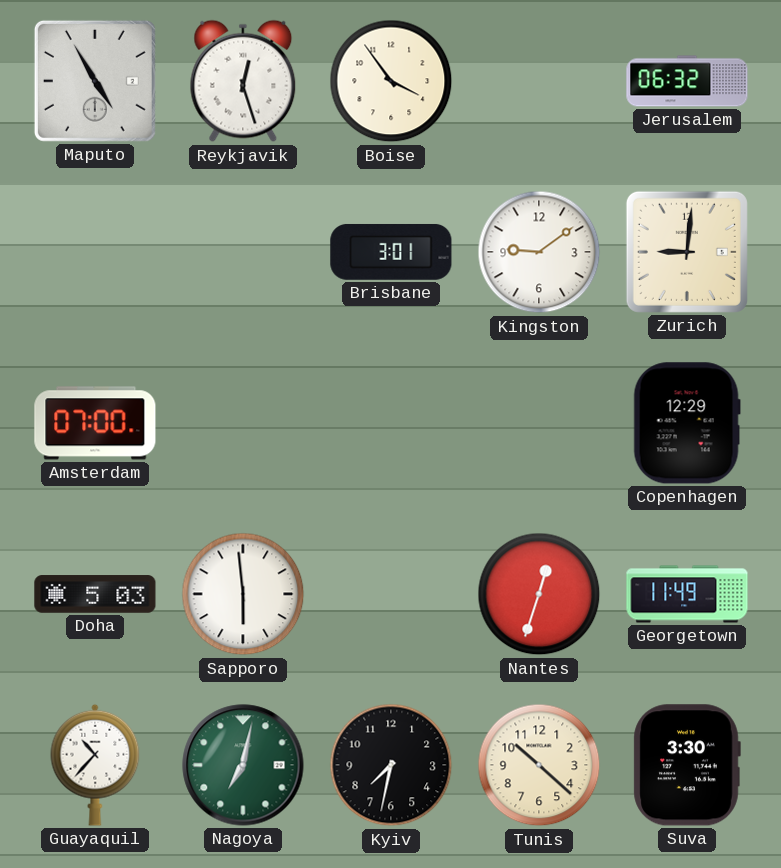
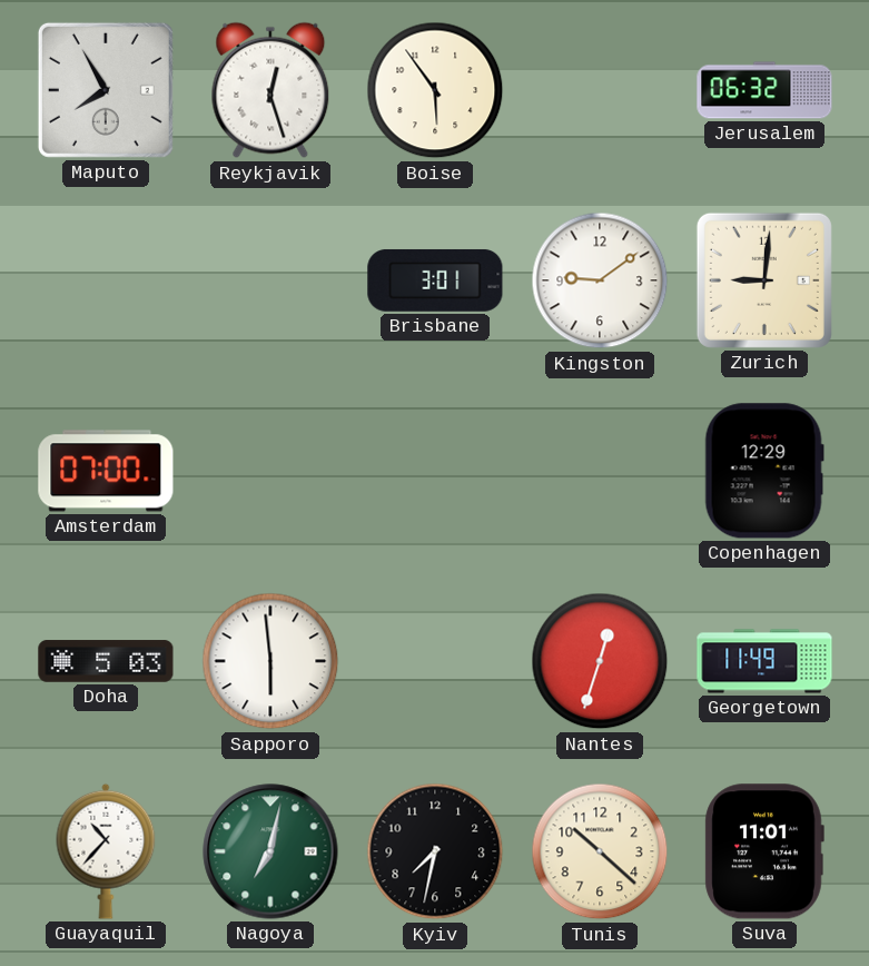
Maputo: 4:55 -> 7:55
Boise: 3:54 -> 5:54
Suva: 3:30 -> 11:01
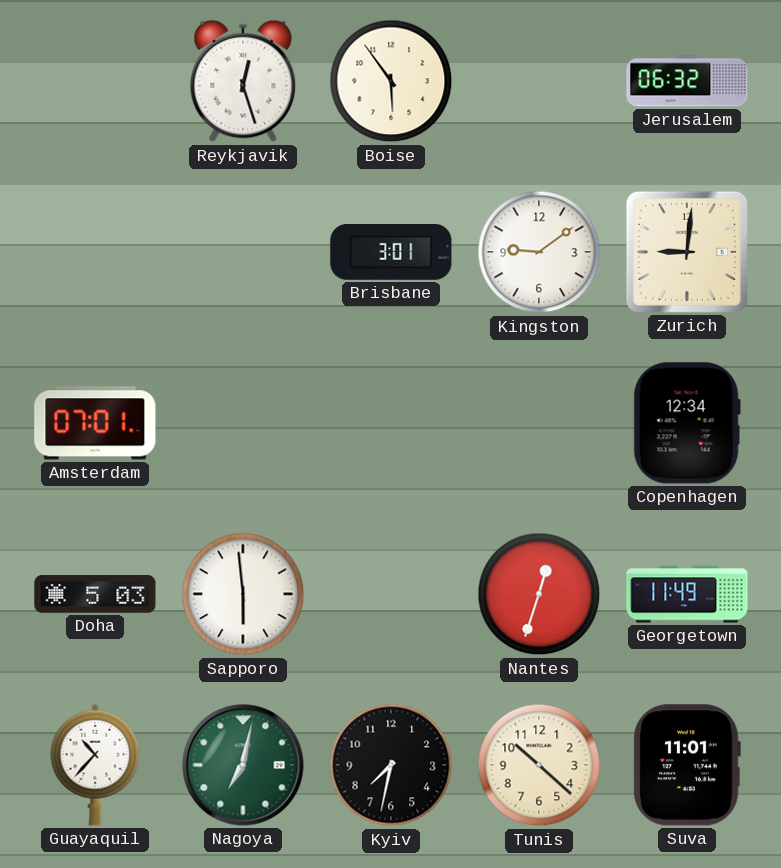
Maputo: 7:55 -> none
Amsterdam: 07:00 -> 07:01
Copenhagen: 12:29 -> 12:34
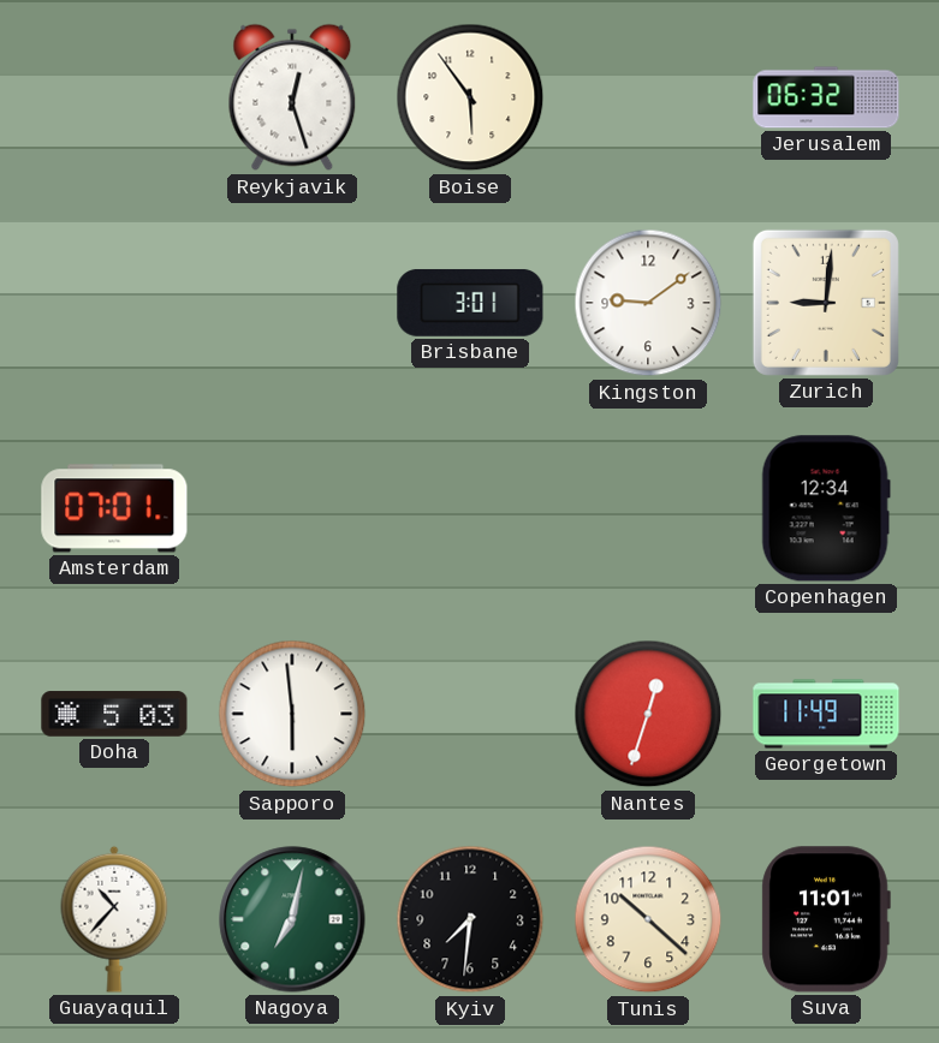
Kyiv: 7:32 -> 7:31
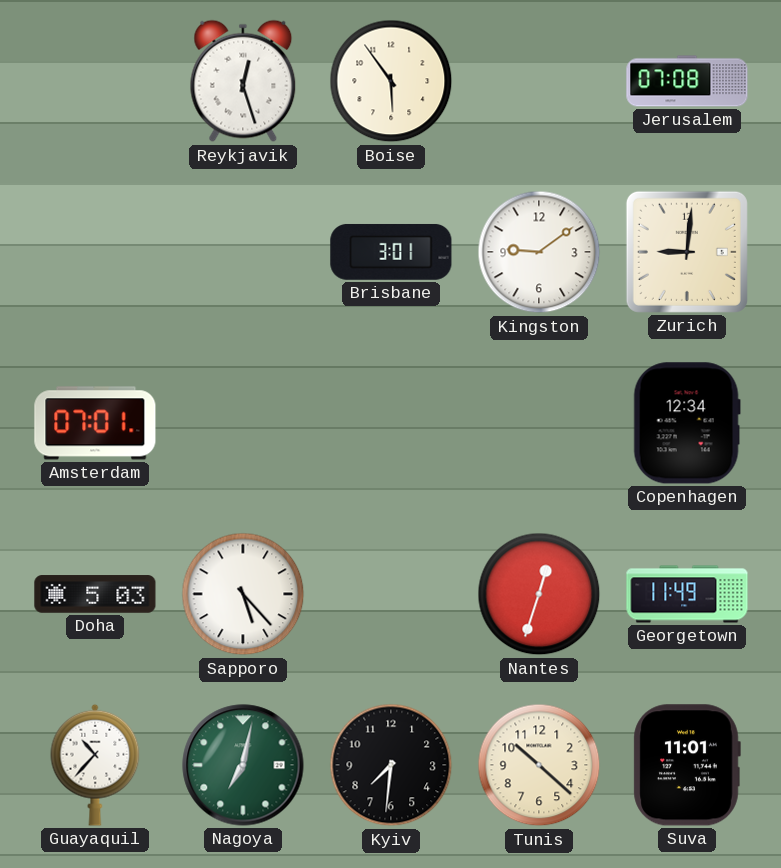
Jerusalem: 06:32 -> 07:08
Sapporo: 5:59 -> 5:23
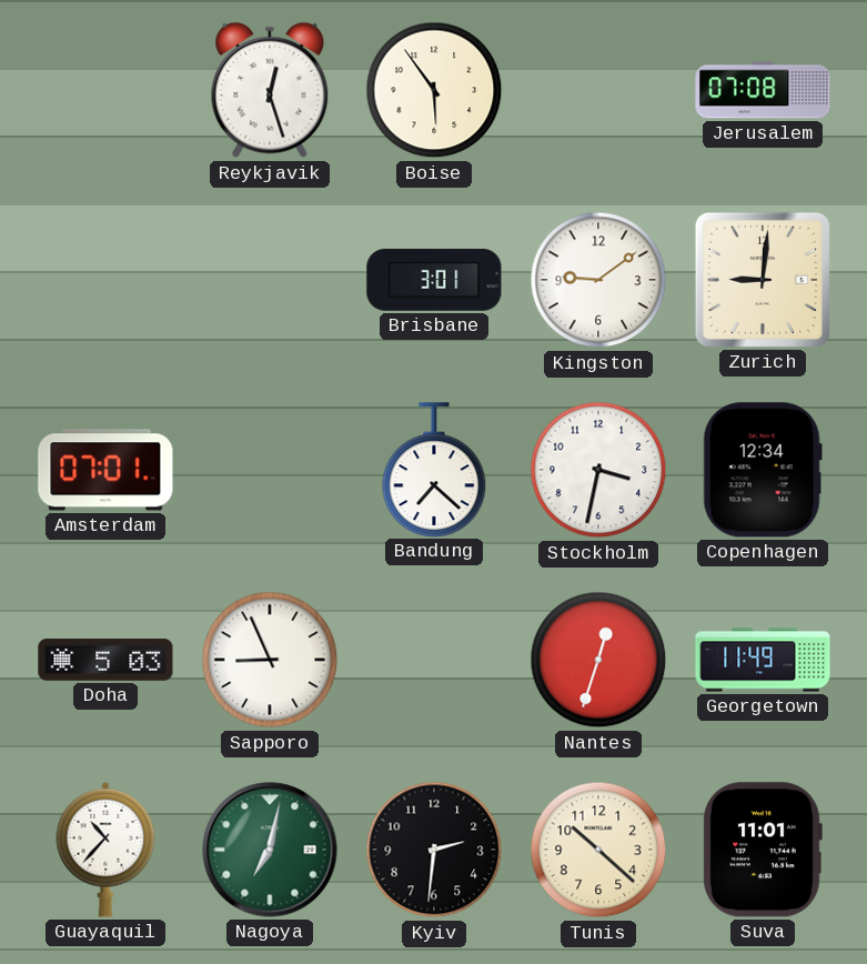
Bandung: none -> 7:22
Stockholm: none -> 3:32
Sapporo: 5:23 -> 8:56
Kyiv: 7:31 -> 2:31
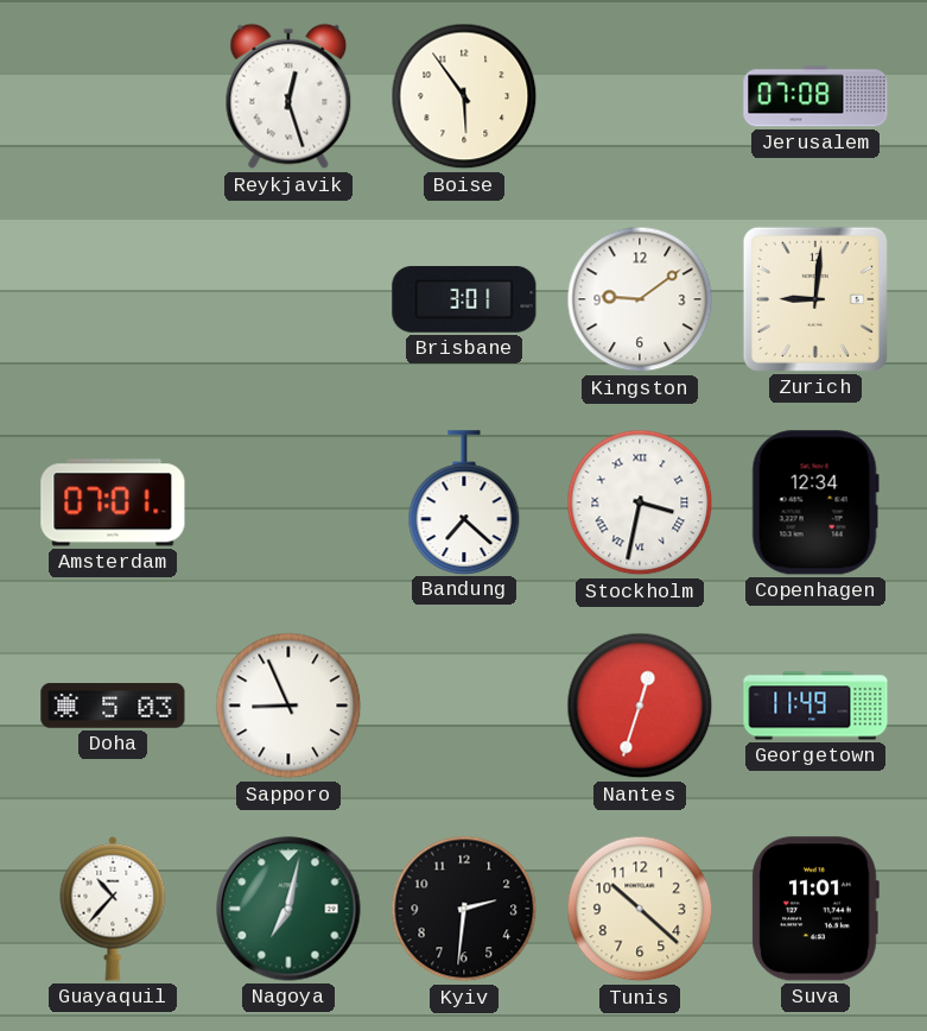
Stockholm numerals: Arabic -> Roman
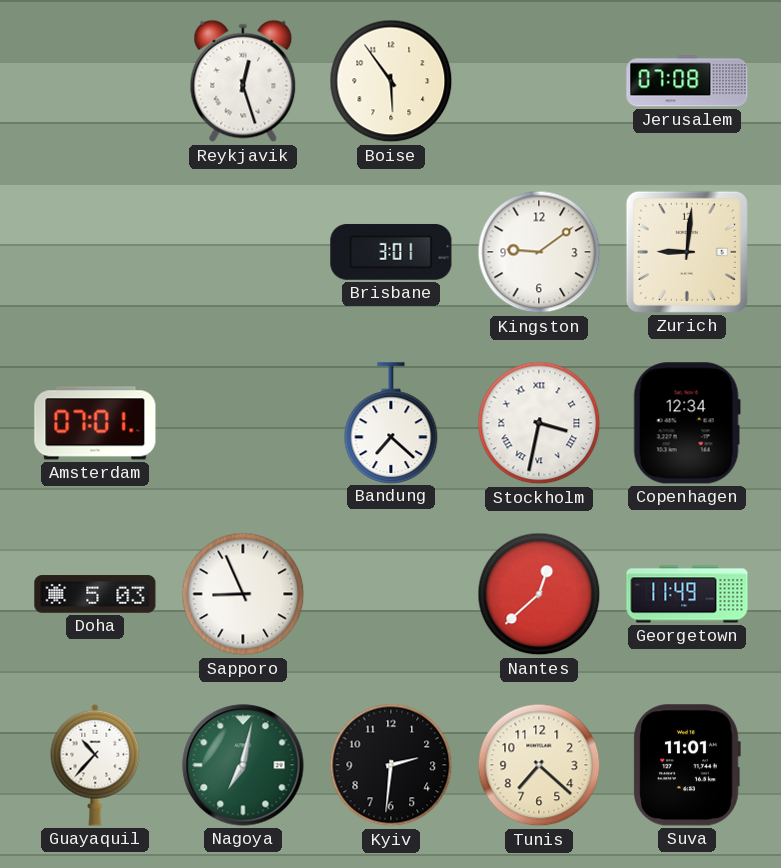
Nantes: 12:33 -> 12:38
Tunis: 10:22 -> 7:22
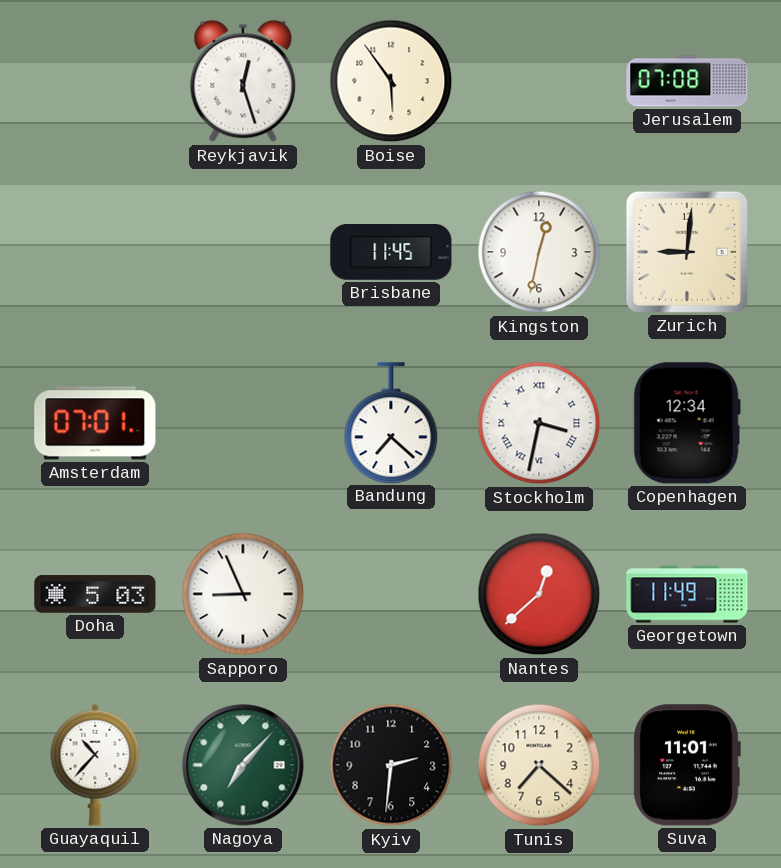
Brisbane: 3:01 -> 11:45
Kingston: 9:09 -> 12:32
Nagoya: 7:02 -> 7:07
